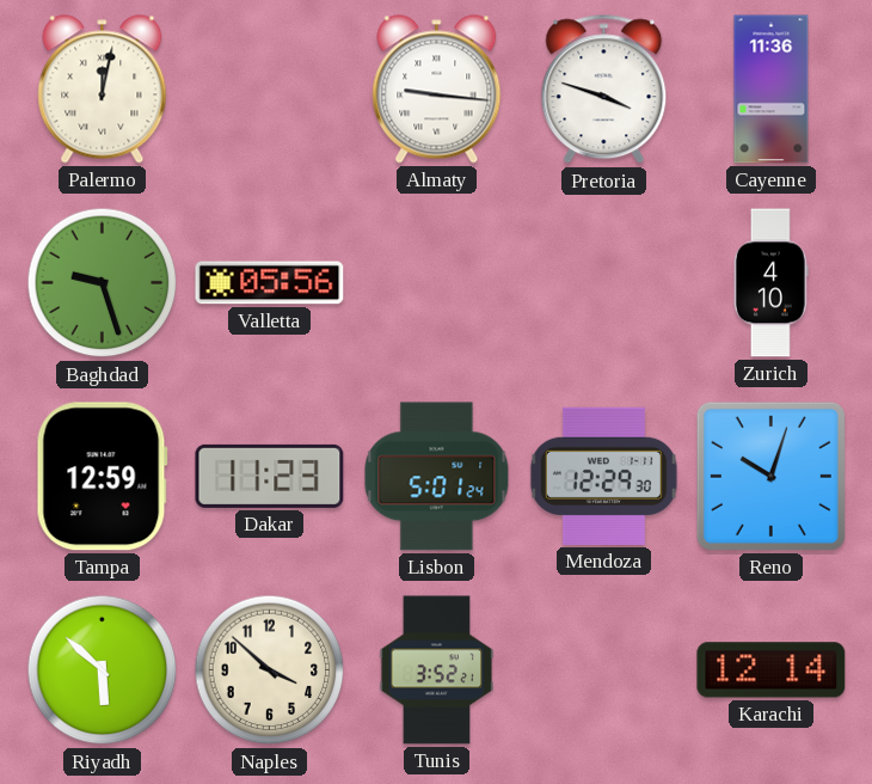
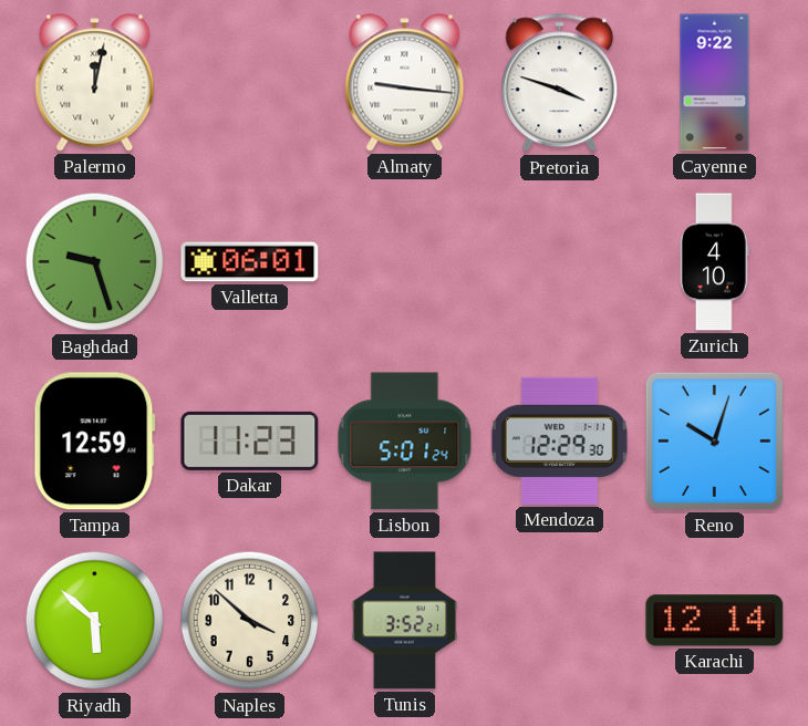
Cayenne: 11:36 -> 9:22
Valletta: 05:56 -> 06:01
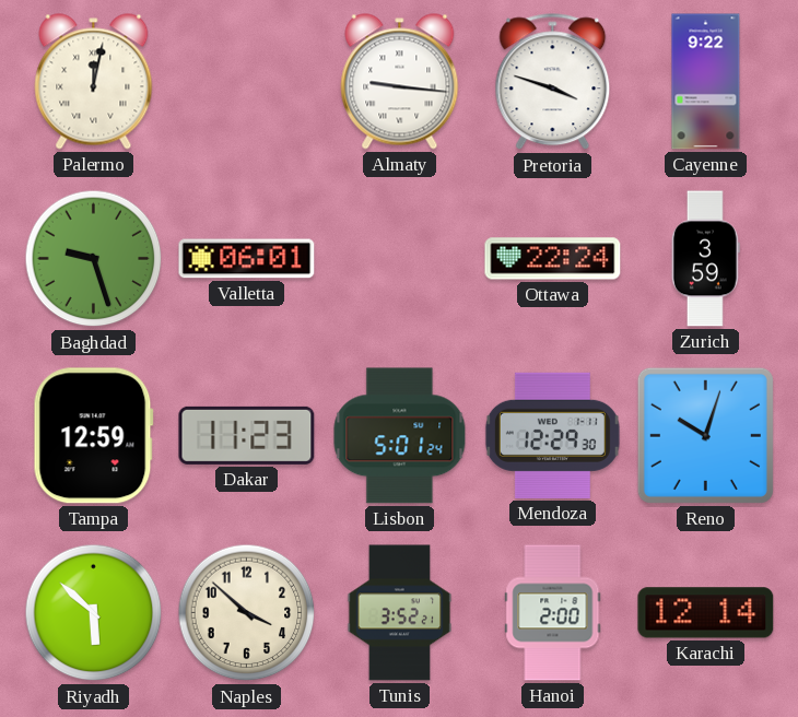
Ottawa: none -> 22:24
Zurich: 4:10 -> 3:59
Hanoi: none -> 2:00
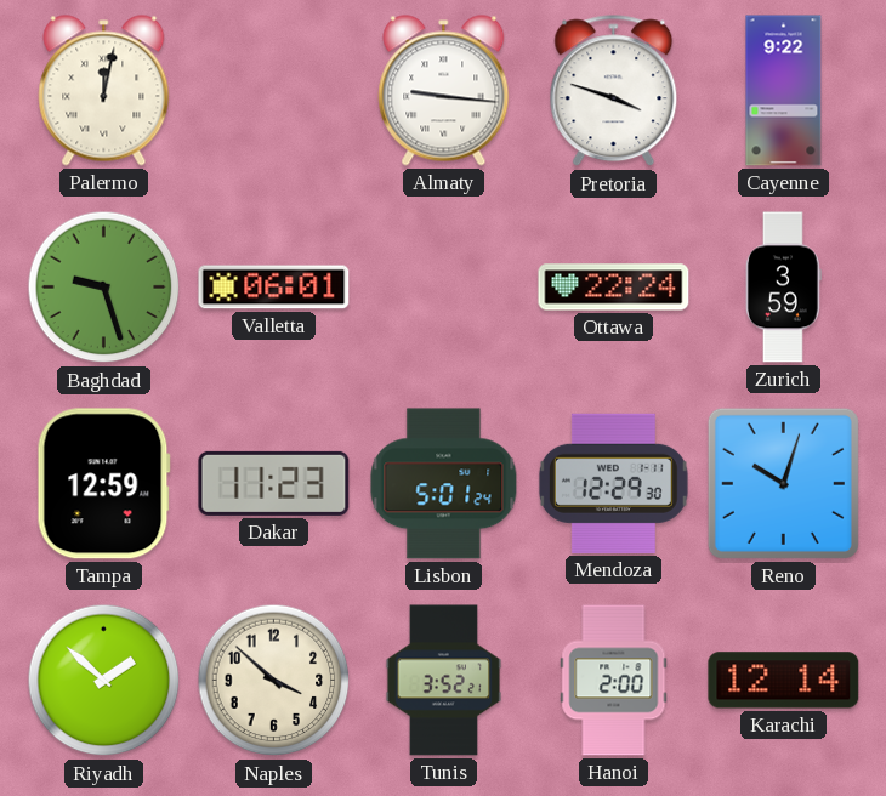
Riyadh: 5:52 -> 1:52
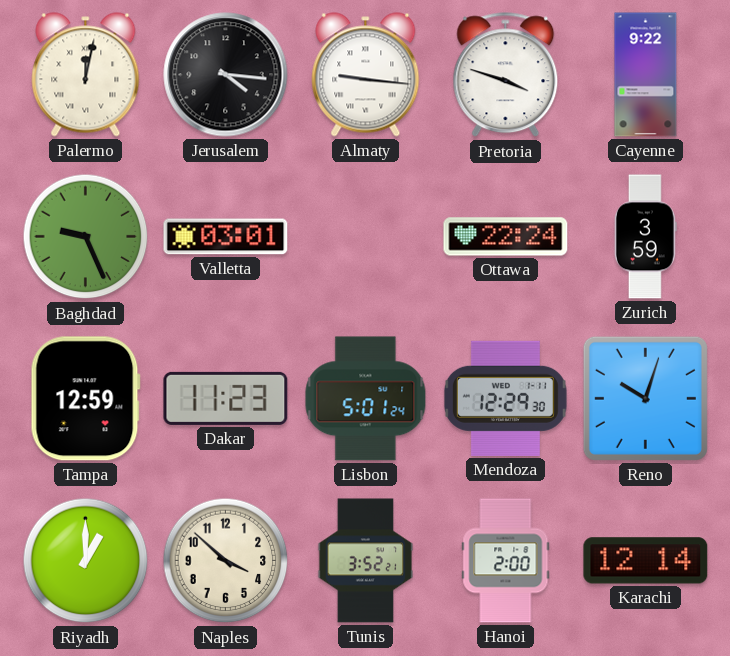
Jerusalem: none -> 4:16
Baghdad: 9:27 -> 9:26
Valletta: 06:01 -> 03:01
Riyadh: 1:52 -> 1:00
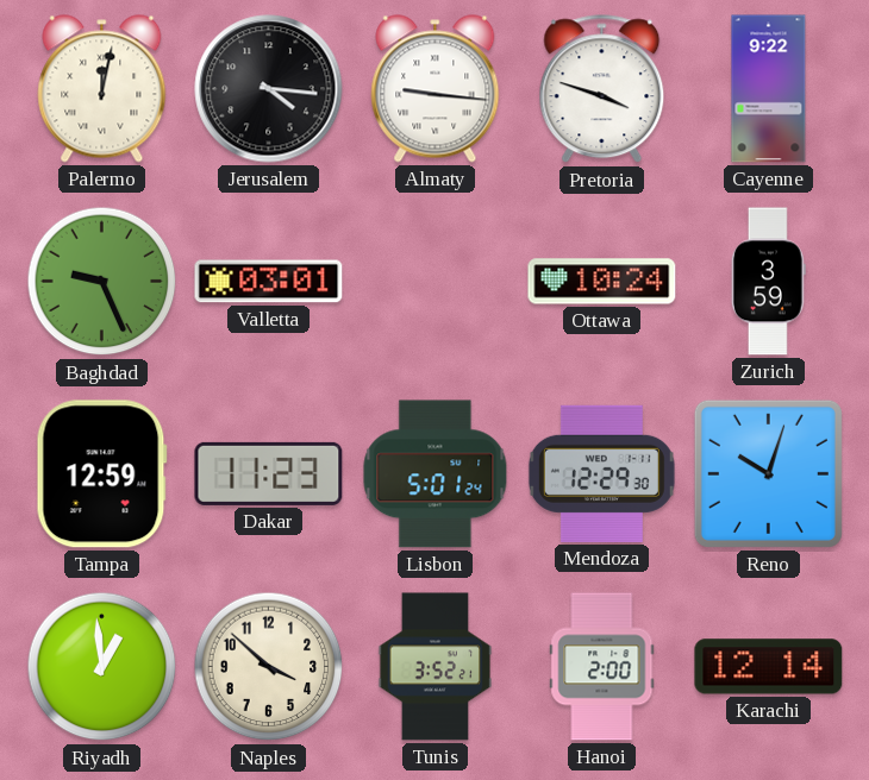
Ottawa: 22:24 -> 10:24
Riyadh: 1:00 -> 12:59
